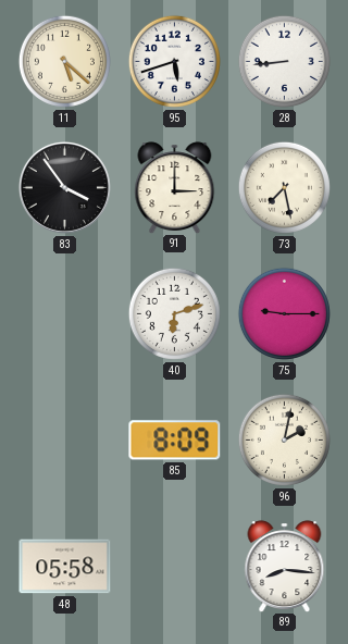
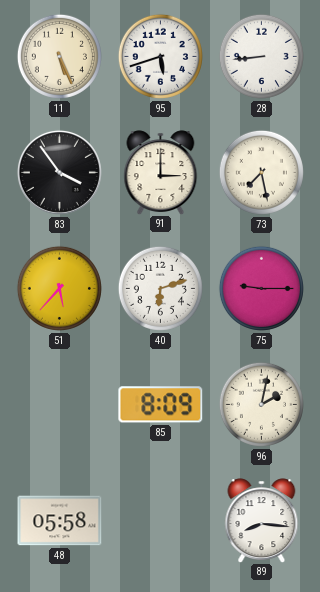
11: 5:22 -> 5:26
51: none -> 5:37
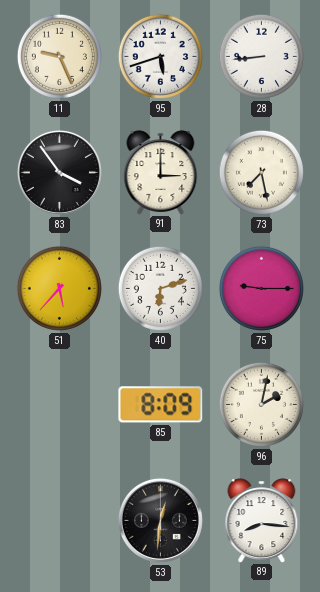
11: 5:26 -> 9:26
48: 05:58 -> none
53: none -> 12:31
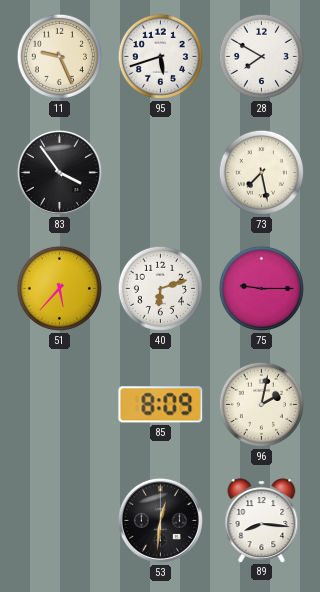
28: 8:44 -> 7:50
91: 3:00 -> none
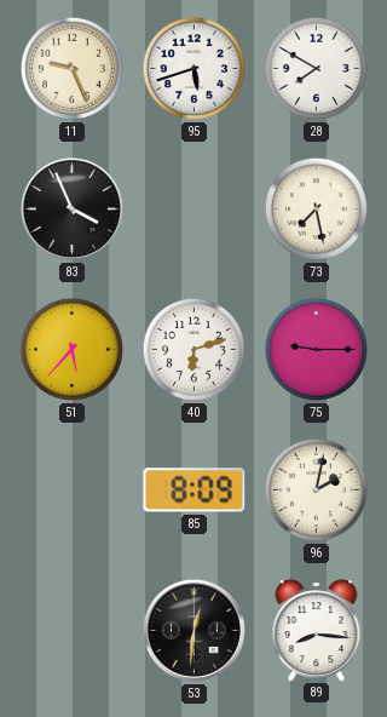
83: 3:54 -> 3:56
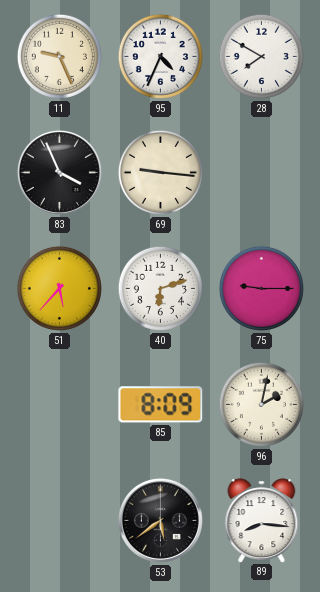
95: 5:42 -> 4:34
69: none -> 9:16
73: 7:28 -> none
53: 12:31 -> 5:39
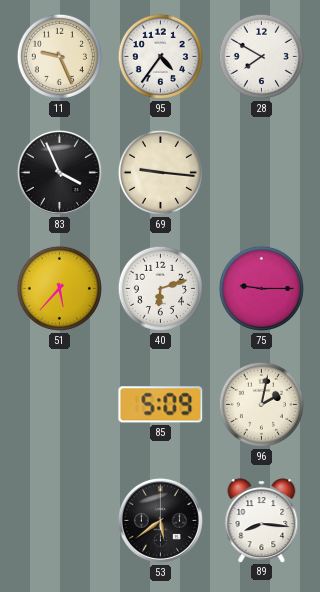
95: 4:34 -> 4:36
85: 8:09 -> 5:09
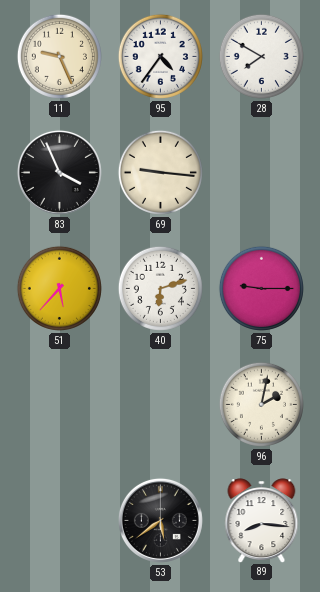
85: 5:09 -> none
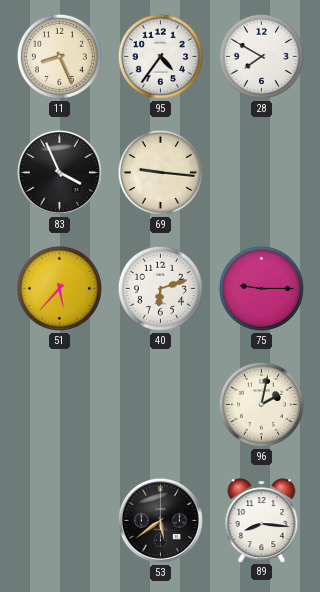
11: 9:26 -> 8:26
